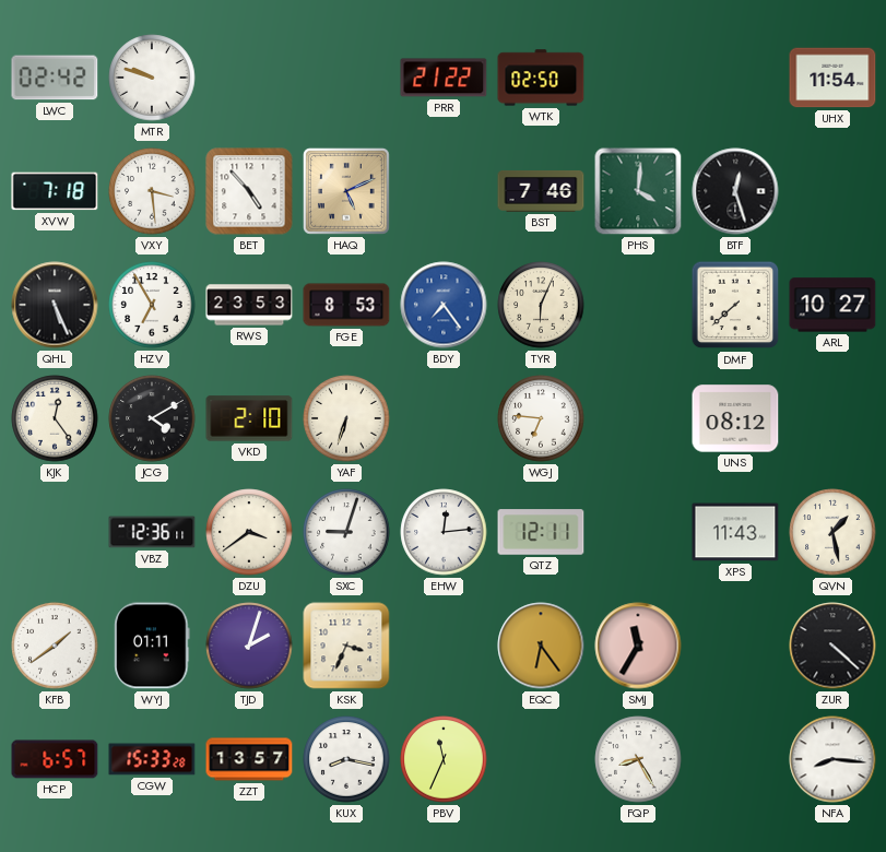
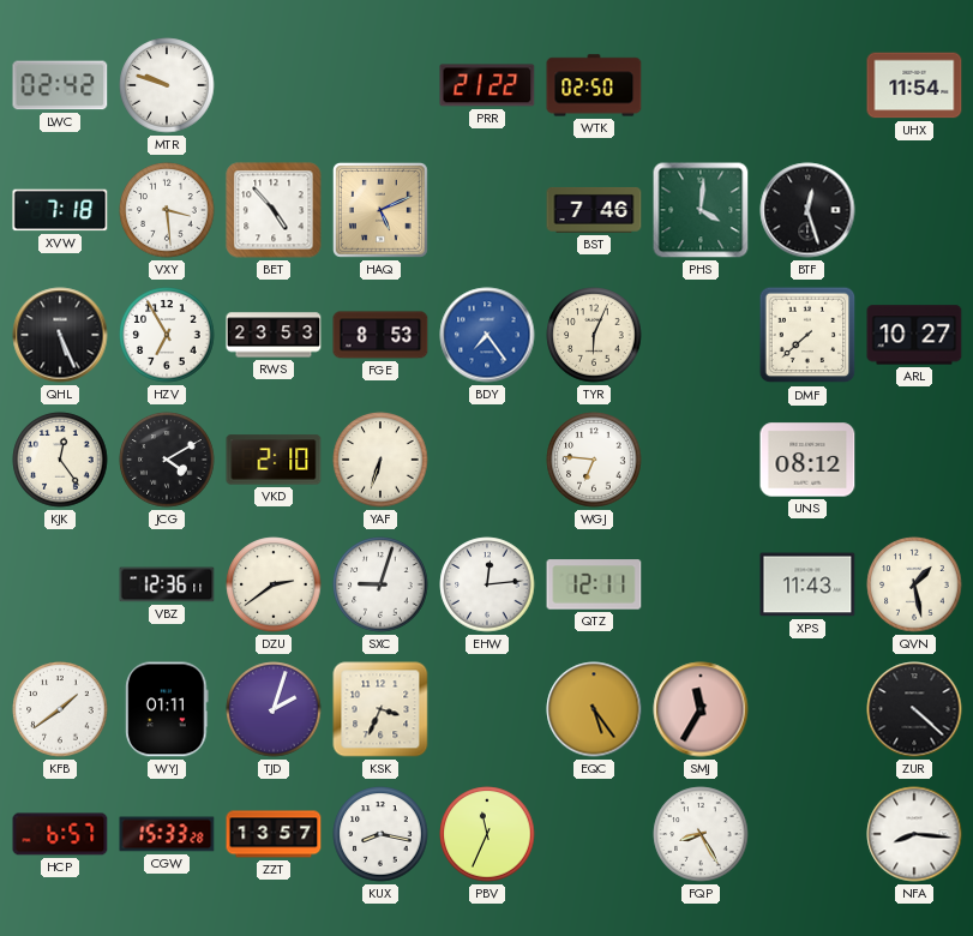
DZU: 3:39 -> 2:39
EQC: 6:24 -> 5:24
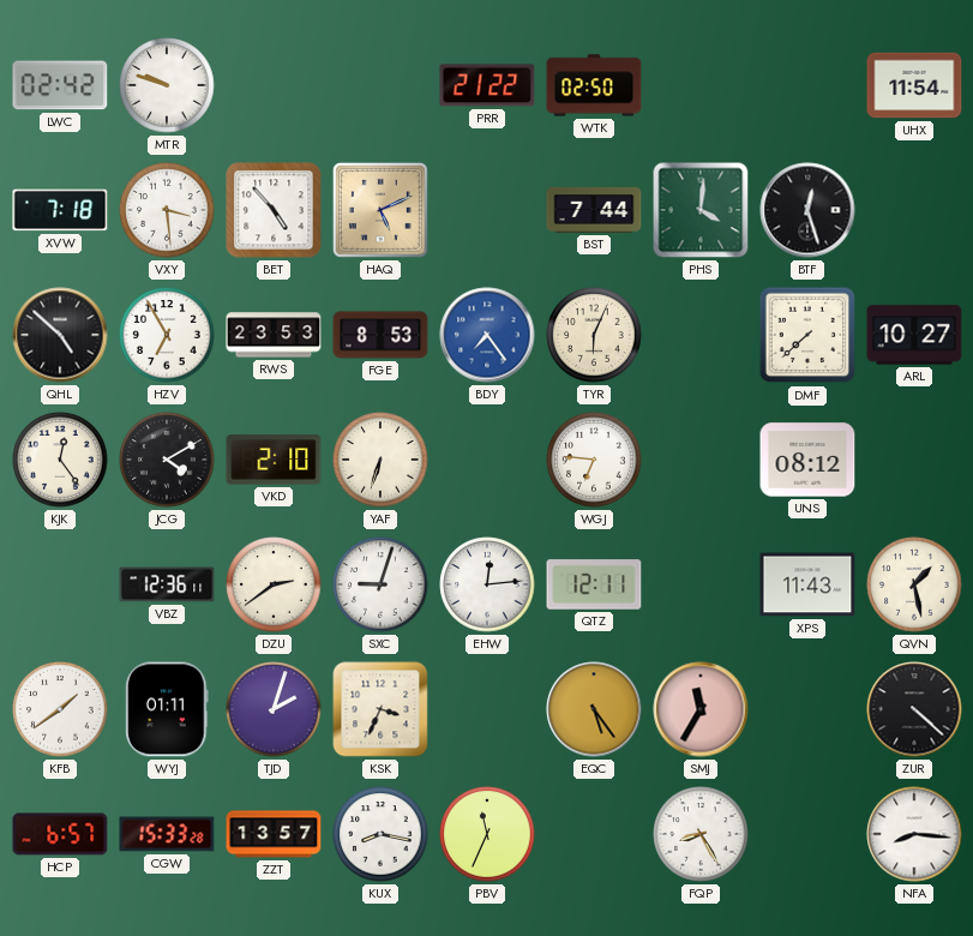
BST: 7:46 -> 7:44
QHL: 5:26 -> 4:52
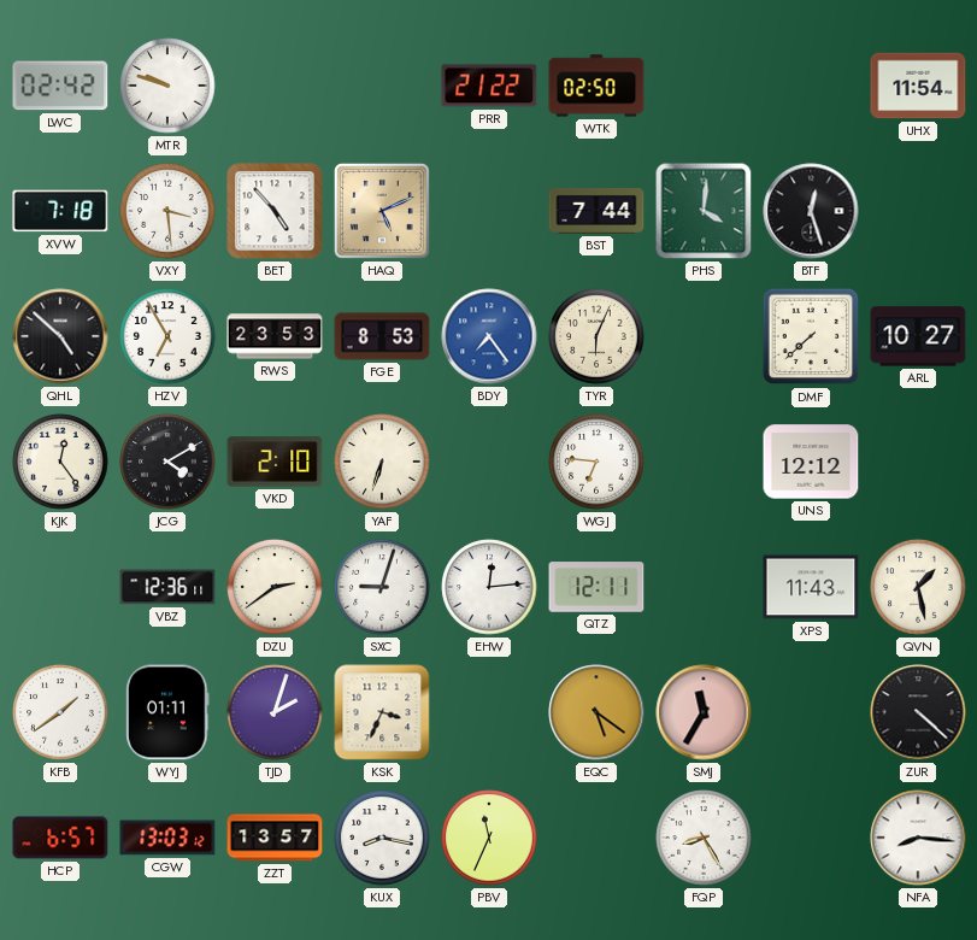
UNS: 08:12 -> 12:12
EQC: 5:24 -> 5:21
CGW: 15:33 -> 13:03
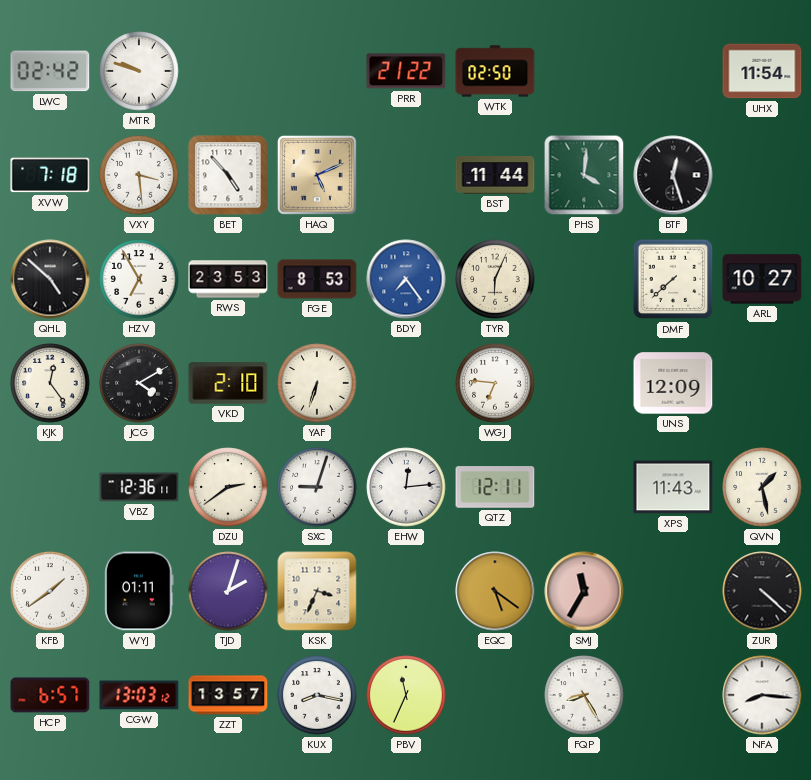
BST: 7:44 -> 11:44
UNS: 12:12 -> 12:09
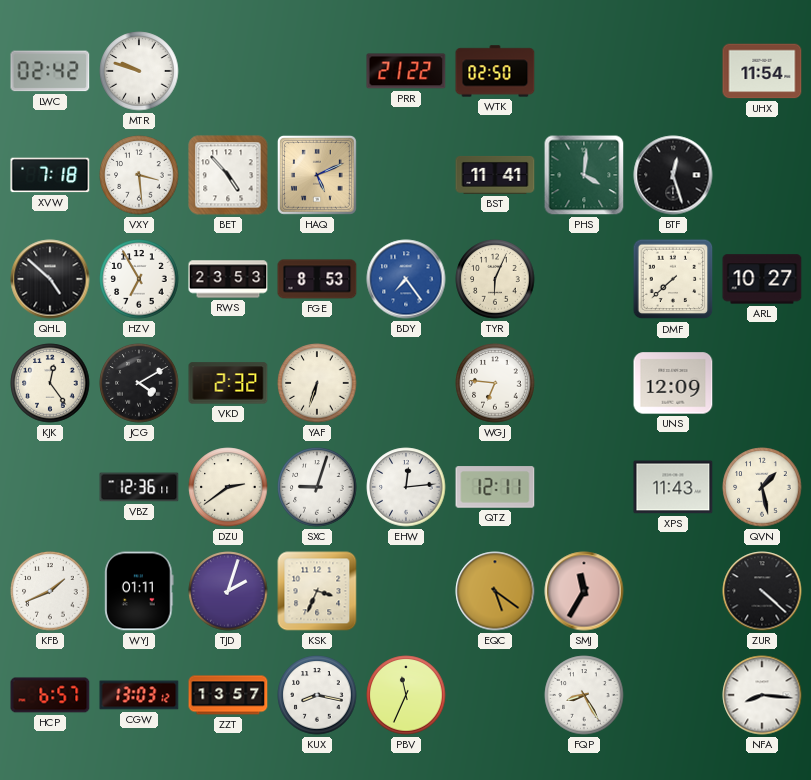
BST: 11:44 -> 11:41
VKD: 2:10 -> 2:32
KFB: 1:39 -> 1:41
